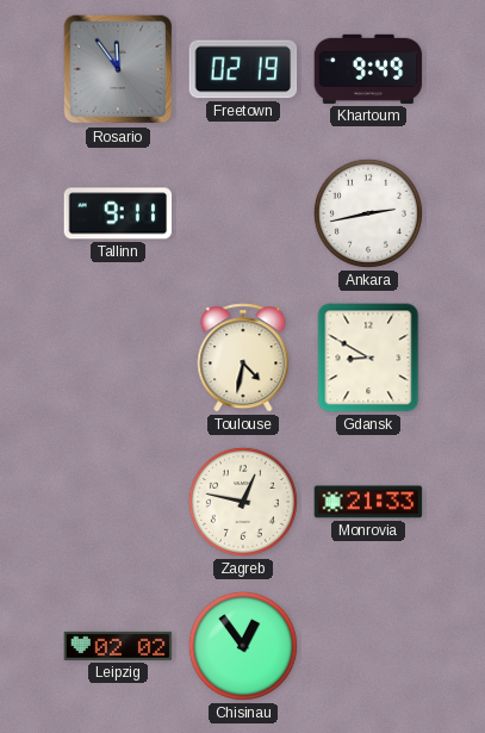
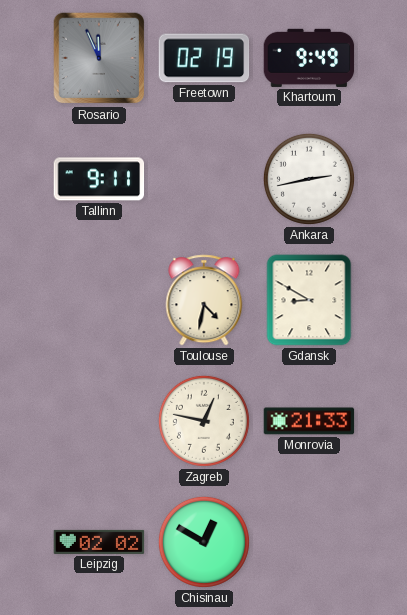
Rosario: 11:54 -> 11:56
Chisinau: 12:54 -> 12:50
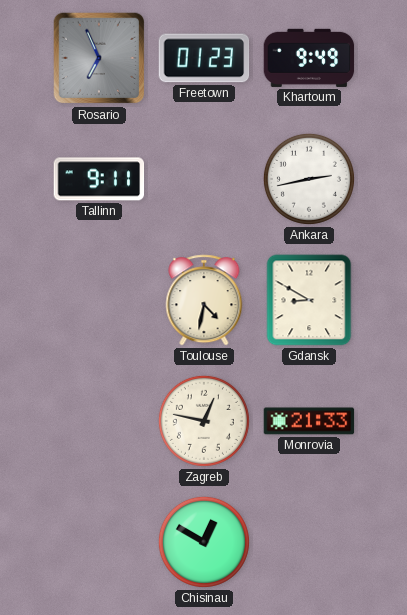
Rosario: 11:56 -> 6:56
Freetown: 02:19 -> 01:23
Leipzig: 02:02 -> none
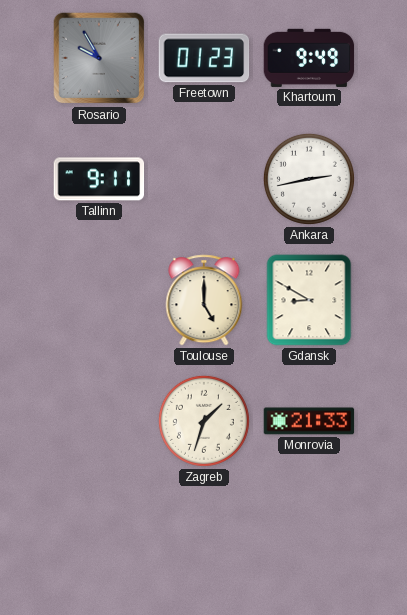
Rosario: 6:56 -> 9:55
Toulouse: 4:32 -> 5:00
Zagreb: 12:47 -> 1:33
Chisinau: 12:50 -> none
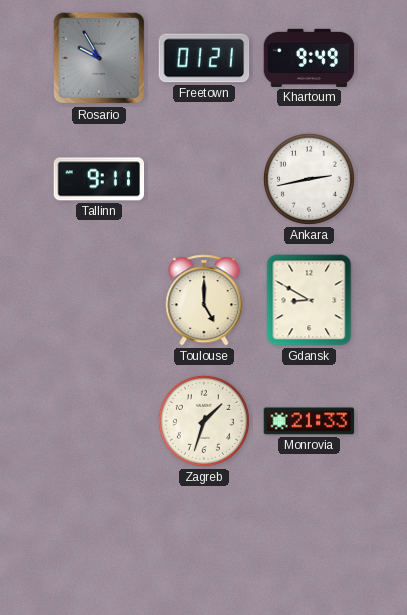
Freetown: 01:23 -> 01:21
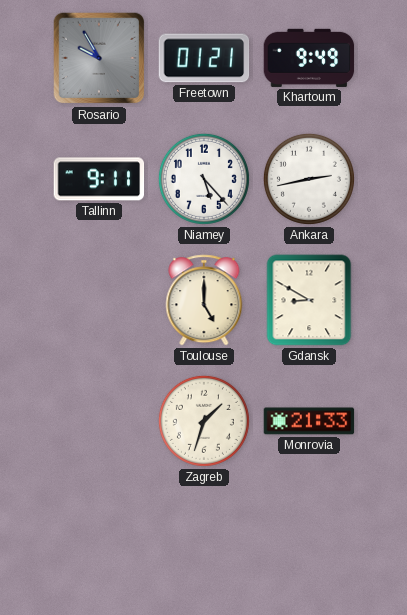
Niamey: none -> 5:23
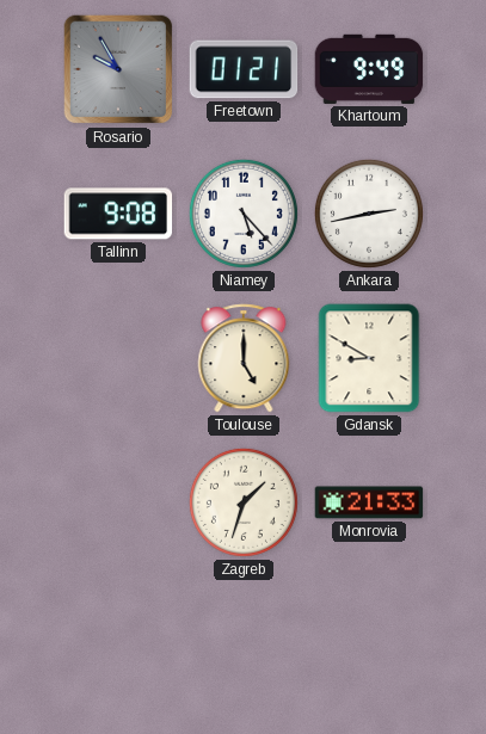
Tallinn: 9:11 -> 9:08
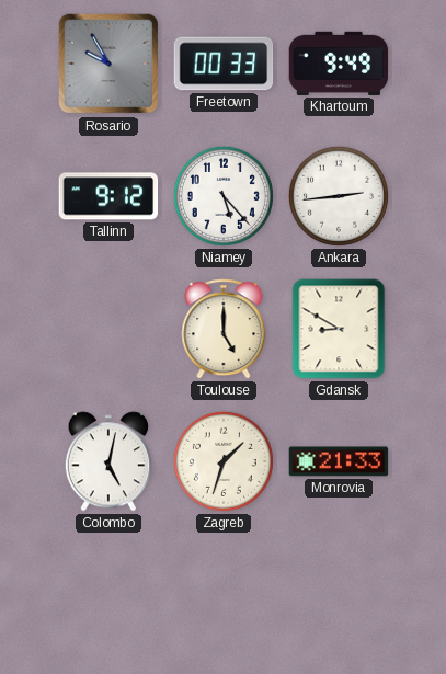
Freetown: 01:21 -> 00:33
Tallinn: 9:08 -> 9:12
Ankara: 2:43 -> 2:44
Colombo: none -> 5:02
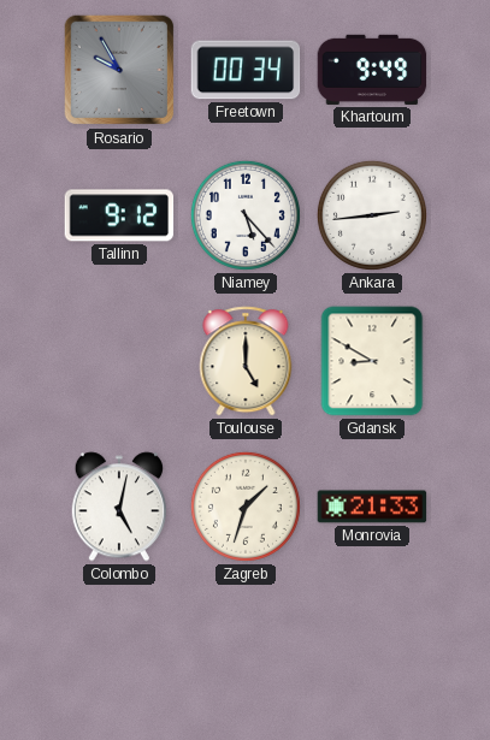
Freetown: 00:33 -> 00:34
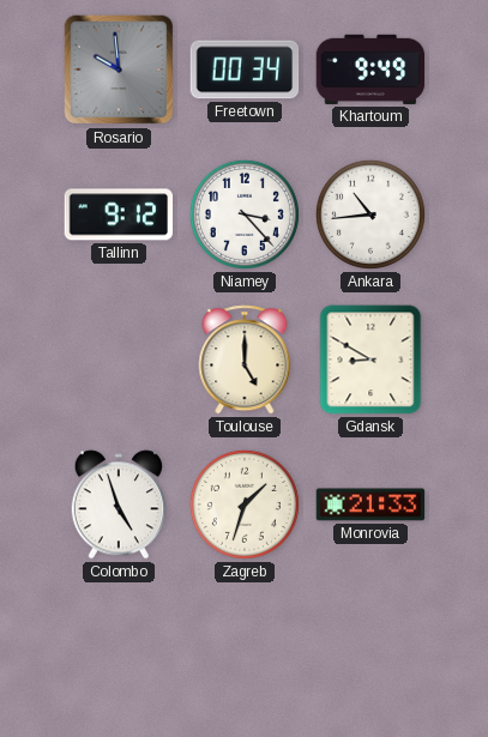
Rosario: 9:55 -> 9:59
Niamey: 5:23 -> 3:23
Ankara: 2:44 -> 10:44
Colombo: 5:02 -> 4:57
